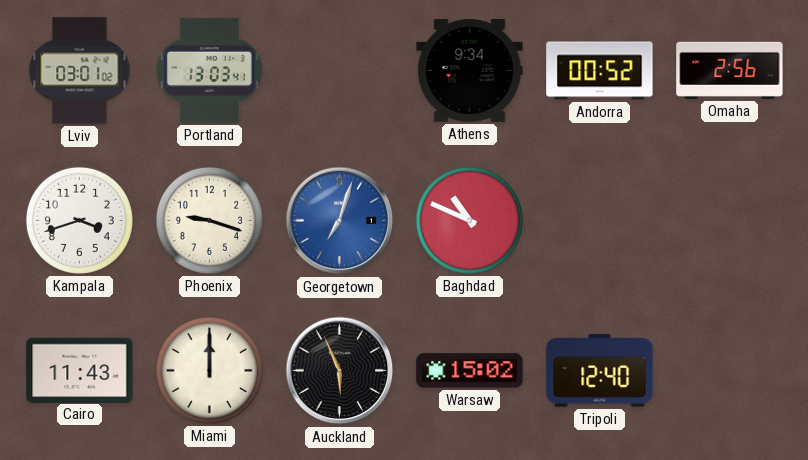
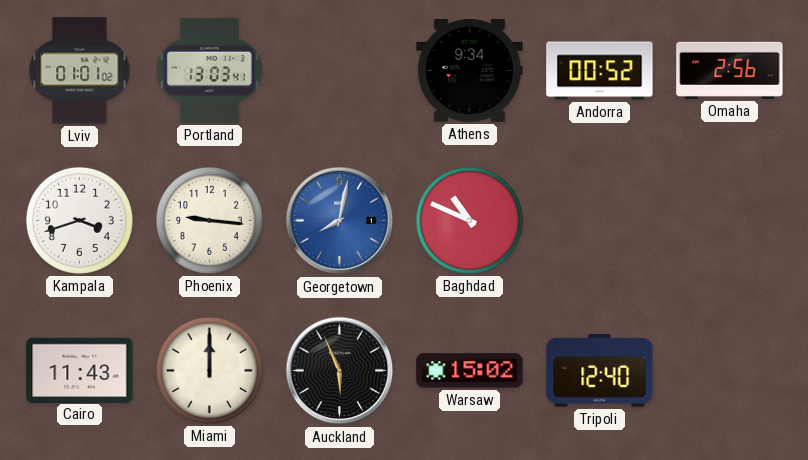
Lviv: 03:01 -> 01:01
Phoenix: 9:18 -> 9:16
Georgetown: 7:03 -> 8:02
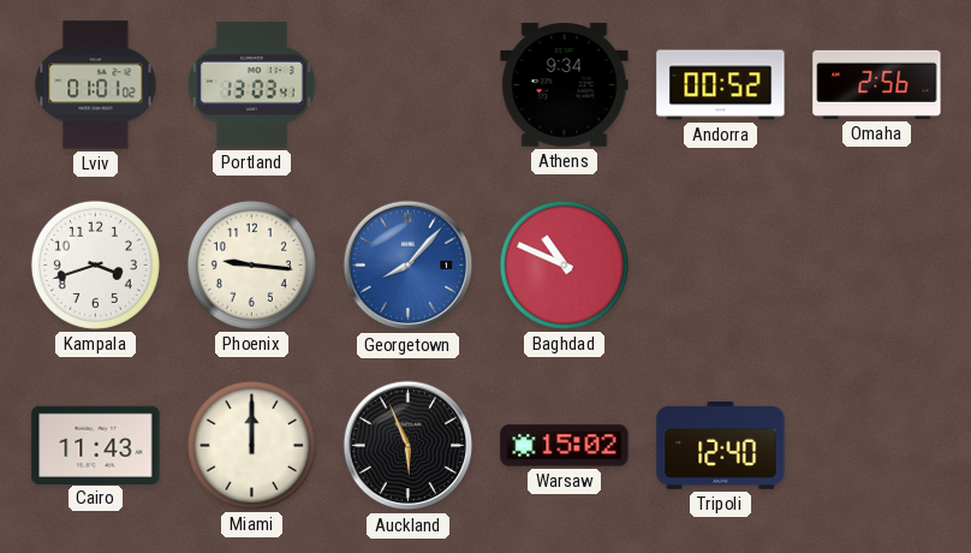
Georgetown: 8:02 -> 8:07
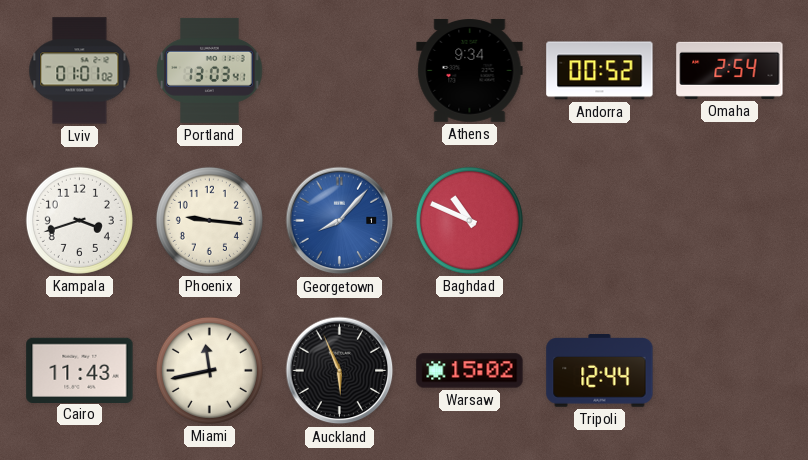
Omaha: 2:56 -> 2:54
Miami: 12:00 -> 11:43
Tripoli: 12:40 -> 12:44
